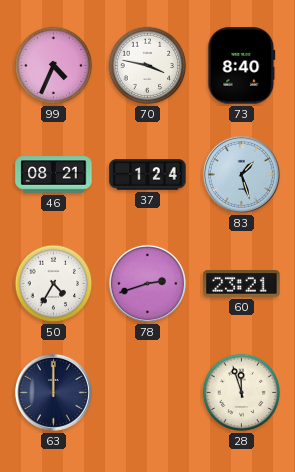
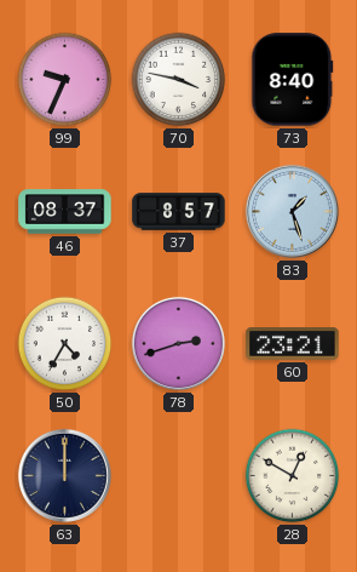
99: 4:34 -> 9:34
46: 08:21 -> 08:37
37: 1:24 -> 8:57
28: 11:57 -> 12:50
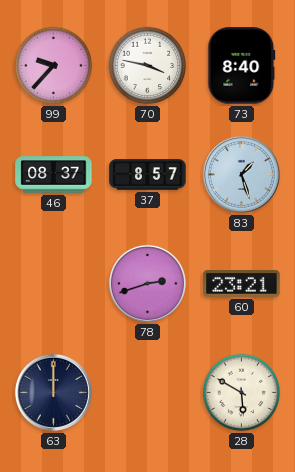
99: 9:34 -> 9:37
50: 4:35 -> none
28: 12:50 -> 5:50
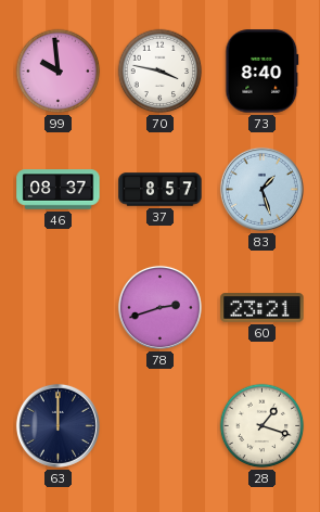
99: 9:37 -> 9:59
28: 5:50 -> 1:18
